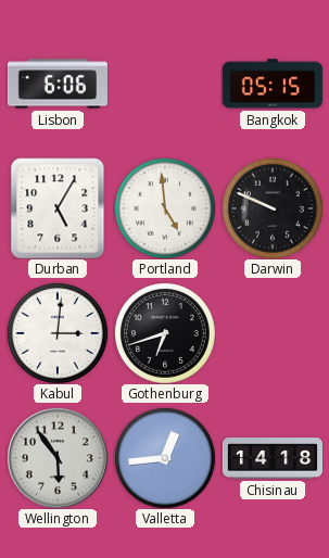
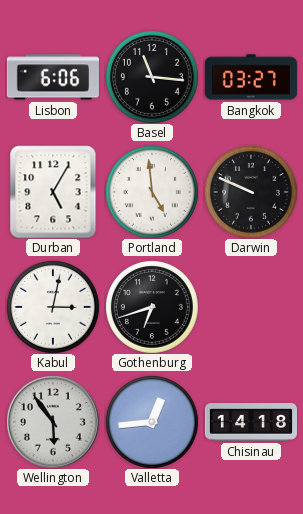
Basel: none -> 11:16
Bangkok: 05:15 -> 03:27
Kabul: 3:01 -> 3:02
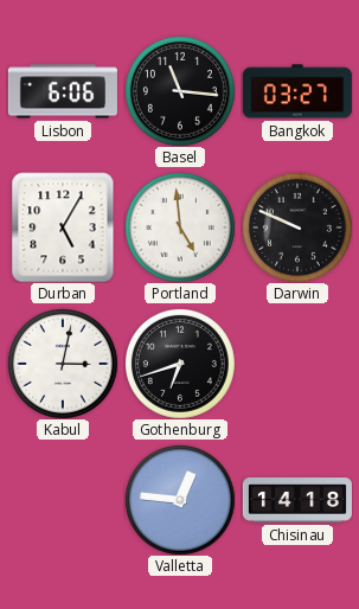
Wellington: 5:54 -> none
Valletta: 12:44 -> 12:46
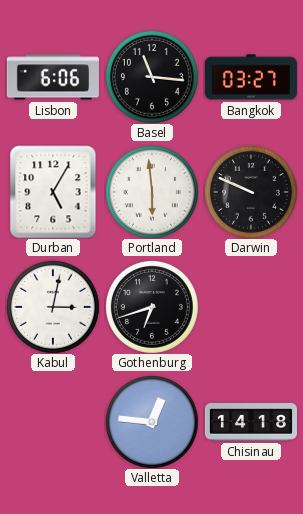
Portland: 4:59 -> 5:59
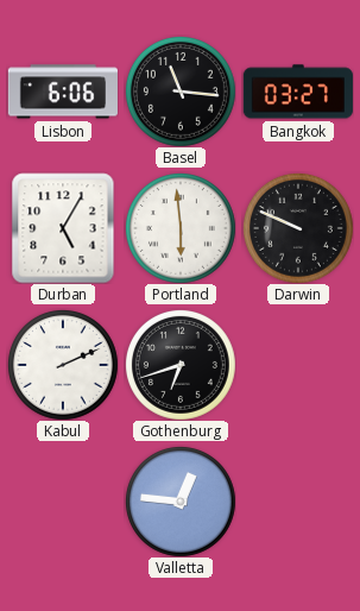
Kabul: 3:02 -> 2:11
Chisinau: 14:18 -> none
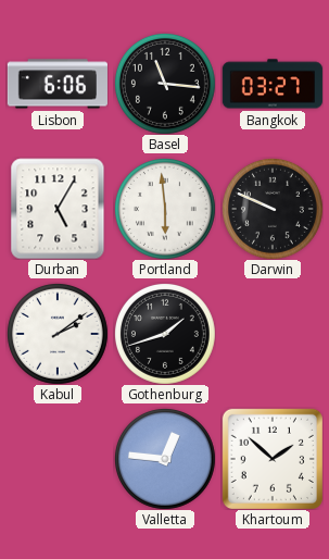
Kabul: 2:11 -> 2:09
Gothenburg: 6:42 -> 1:42
Khartoum: none -> 1:52
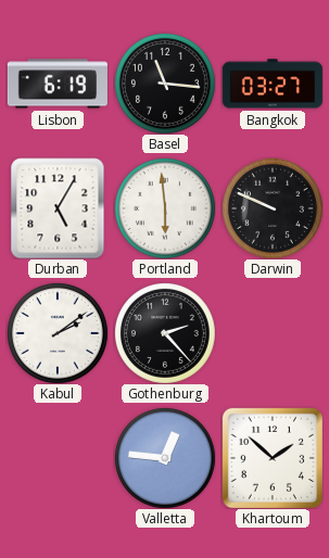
Lisbon: 6:06 -> 6:19
Gothenburg: 1:42 -> 2:23
